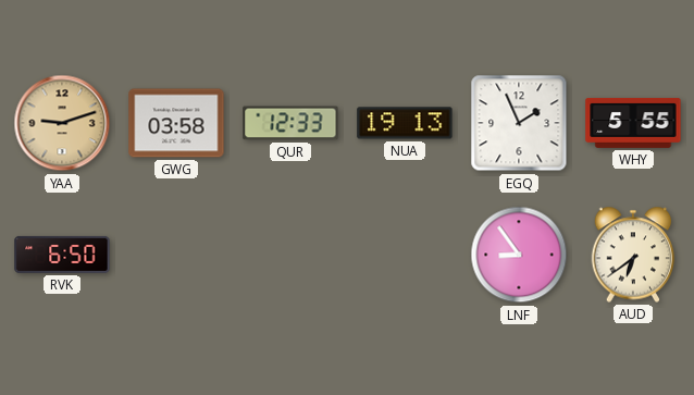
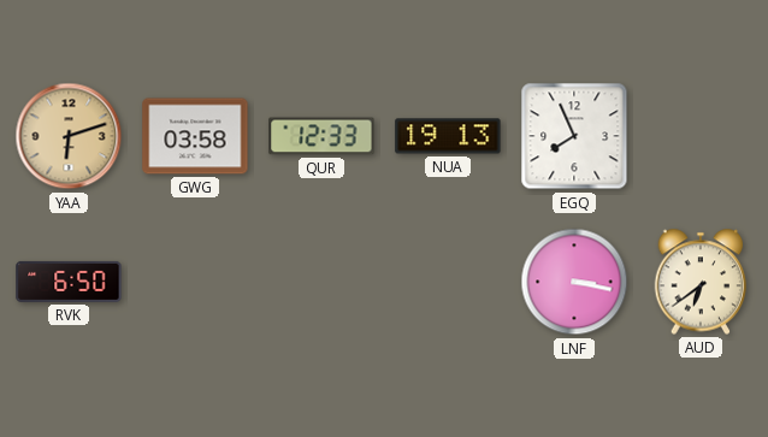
YAA: 9:12 -> 6:12
EGQ: 1:56 -> 7:56
WHY: 5:55 -> none
LNF: 8:54 -> 3:17
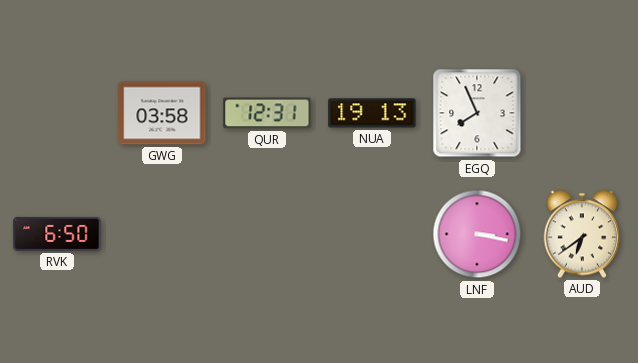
YAA: 6:12 -> none
QUR: 12:33 -> 12:31
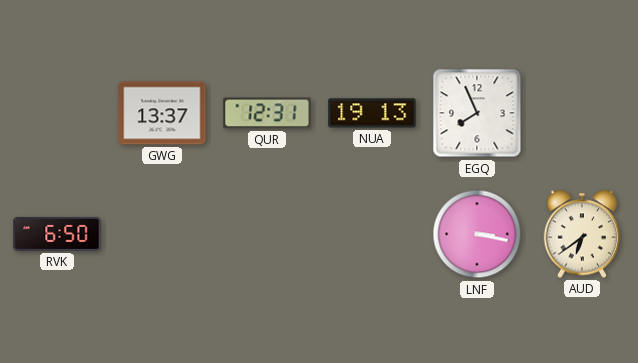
GWG: 03:58 -> 13:37
